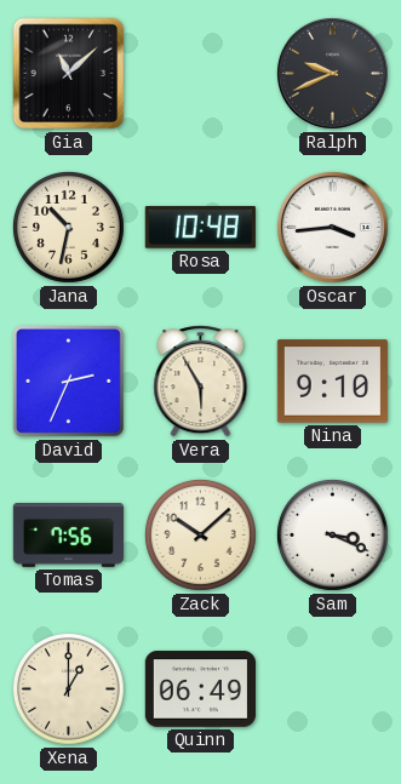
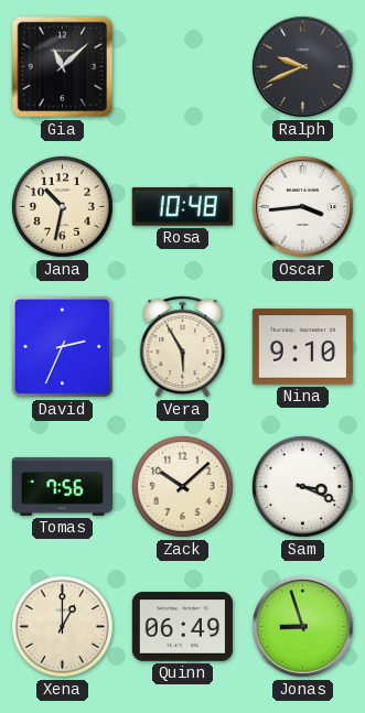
Jonas: none -> 8:57
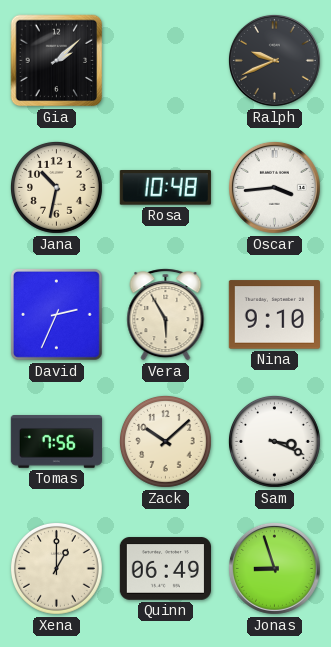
Gia: 11:08 -> 2:08
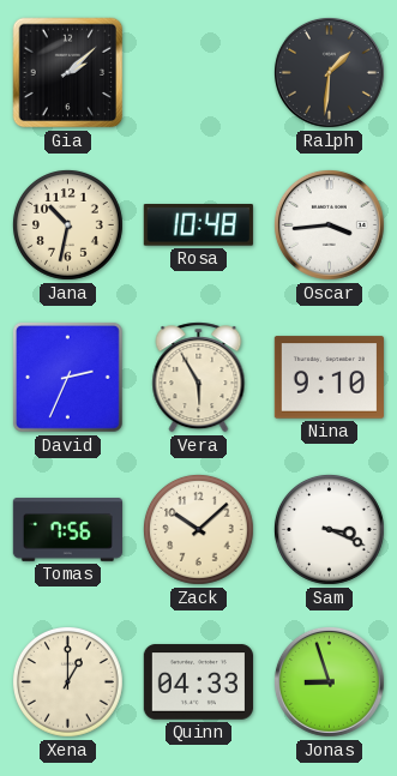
Ralph: 9:41 -> 1:31
Quinn: 06:49 -> 04:33
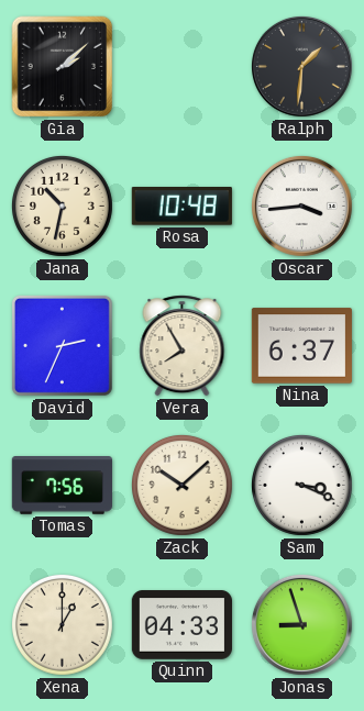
Vera: 5:55 -> 7:55
Nina: 9:10 -> 6:37
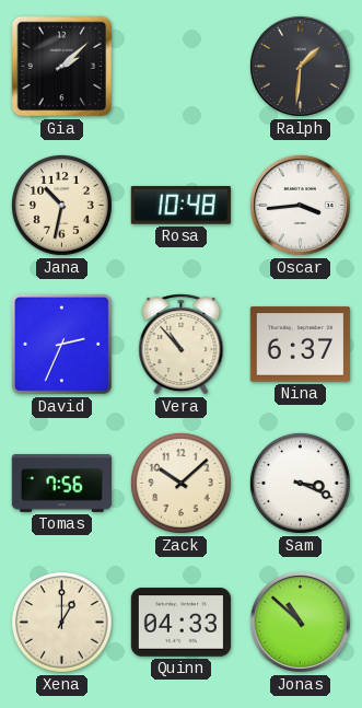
Vera: 7:55 -> 10:53
Jonas: 8:57 -> 10:52
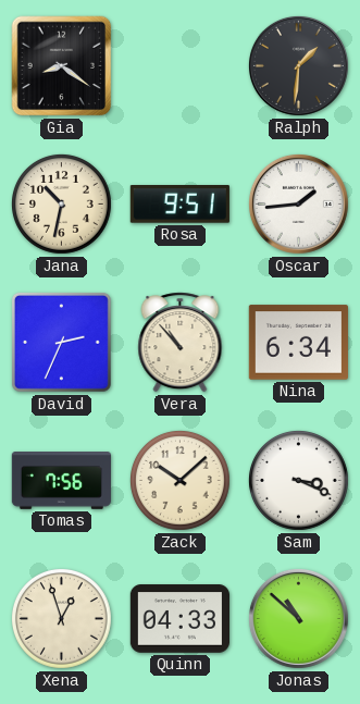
Gia: 2:08 -> 8:21
Rosa: 10:48 -> 9:51
Oscar: 3:44 -> 1:44
Nina: 6:37 -> 6:34
Xena: 1:00 -> 12:57
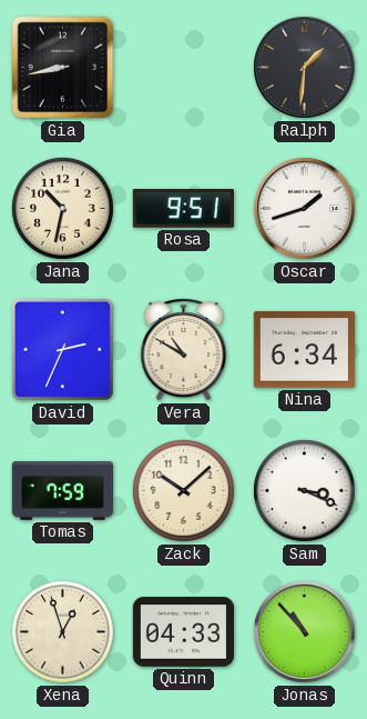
Gia: 8:21 -> 8:43
Oscar: 1:44 -> 1:42
Vera: 10:53 -> 10:50
Tomas: 7:56 -> 7:59
Jonas: 10:52 -> 10:53
